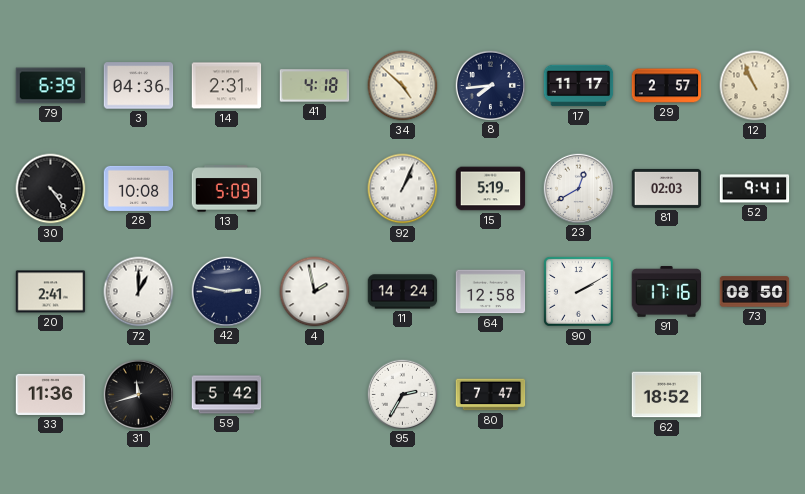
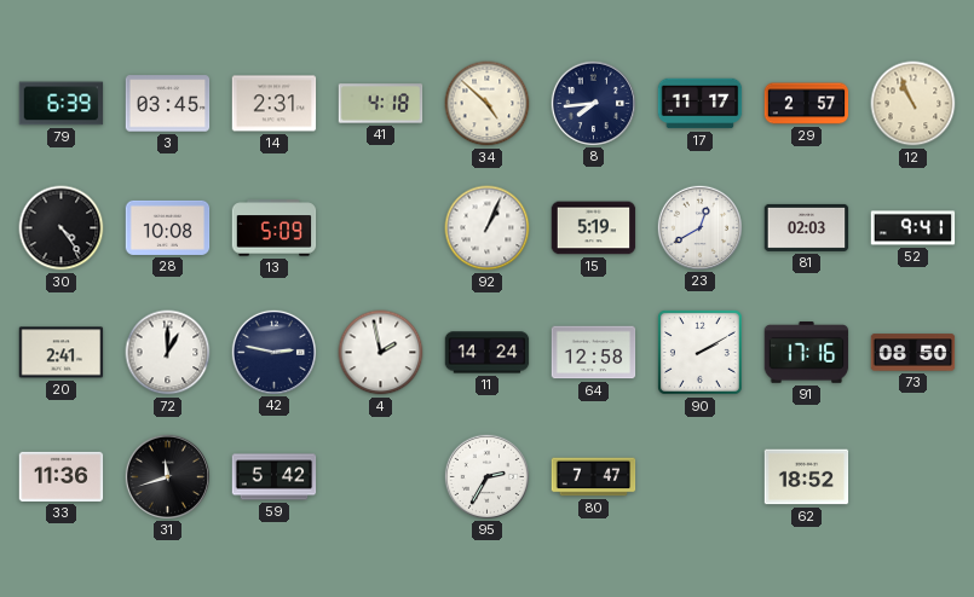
3: 04:36 -> 03:45
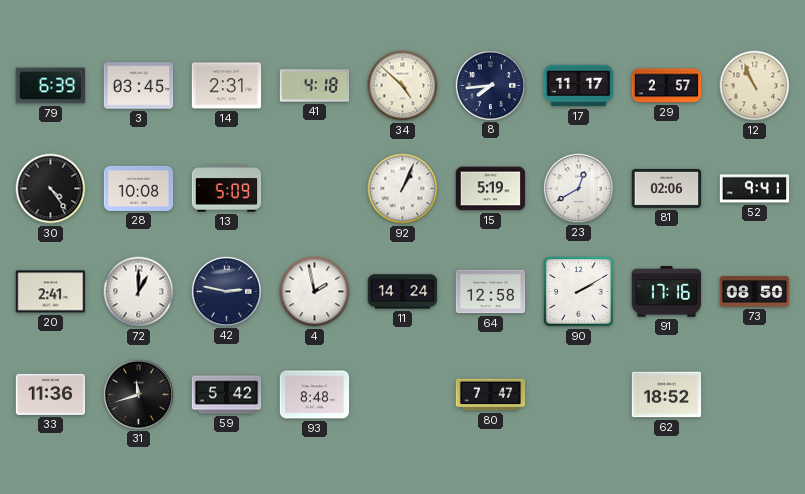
81: 02:03 -> 02:06
93: none -> 8:48
95: 2:35 -> none
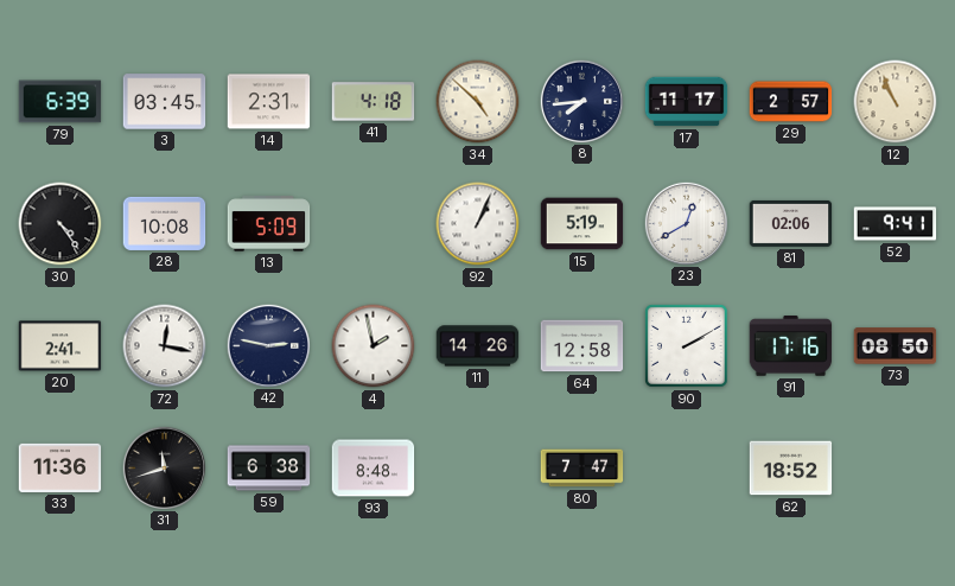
72: 1:00 -> 12:17
11: 14:24 -> 14:26
59: 5:42 -> 6:38
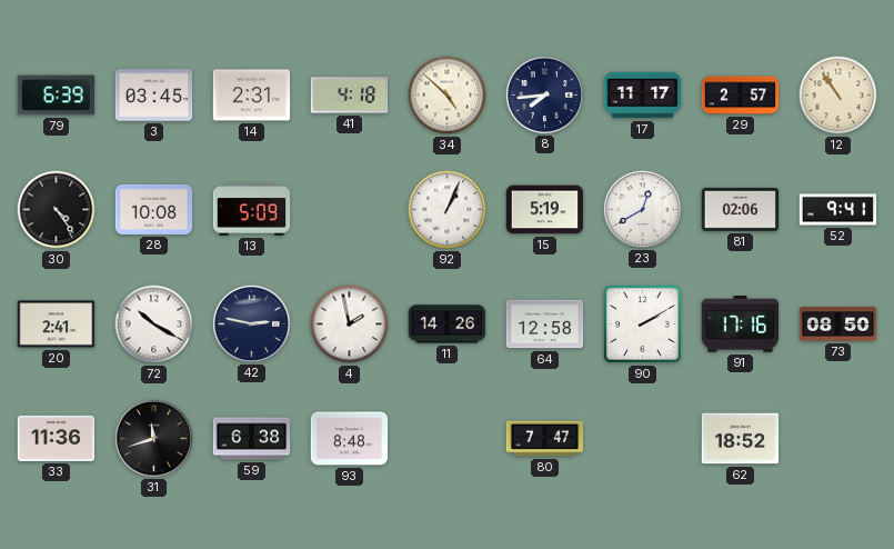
12: 10:56 -> 10:54
72: 12:17 -> 10:20
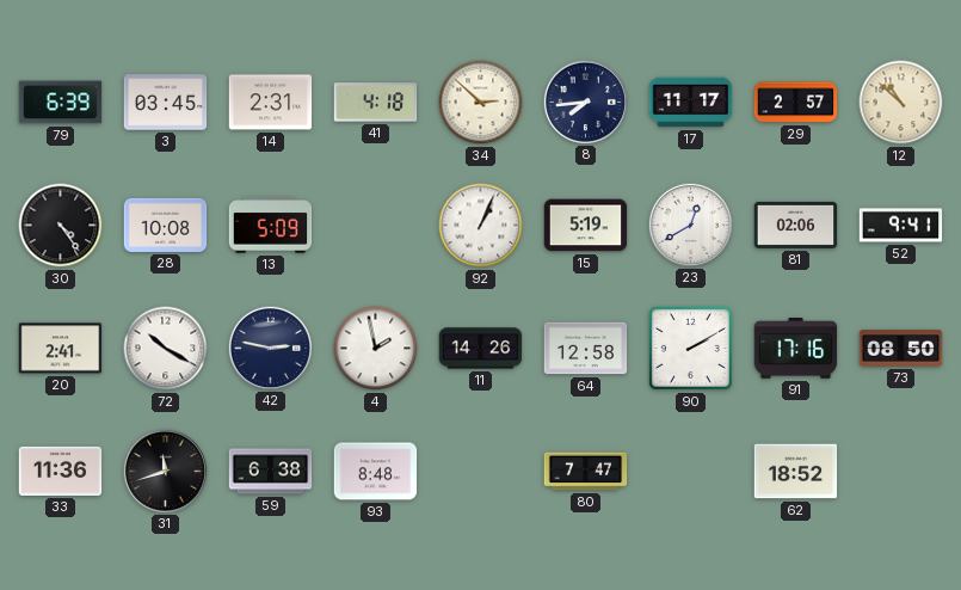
34: 4:52 -> 2:52
12: 10:54 -> 10:52
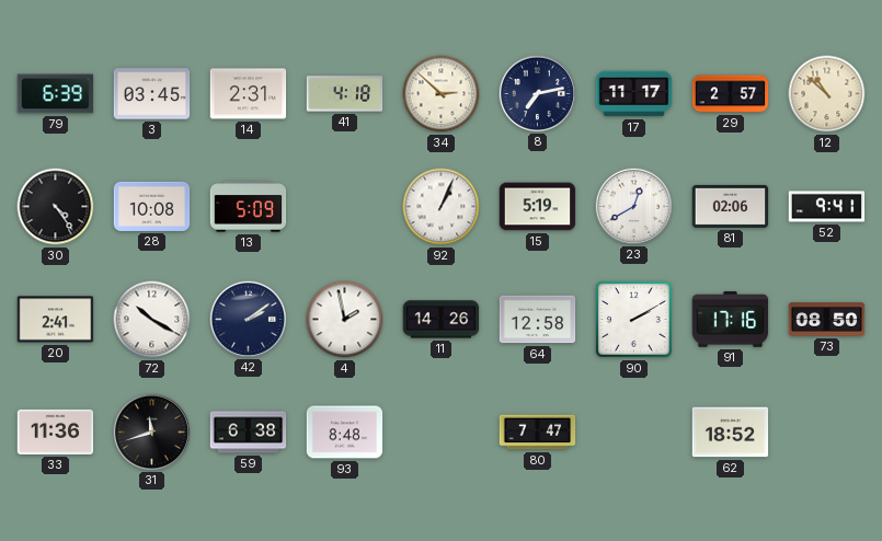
8: 7:44 -> 7:13
42: 2:47 -> 2:09
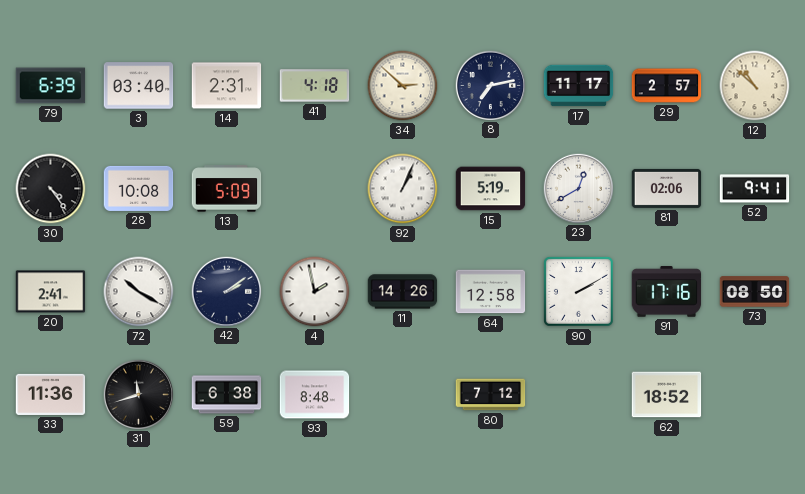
3: 03:45 -> 03:40
80: 7:47 -> 7:12
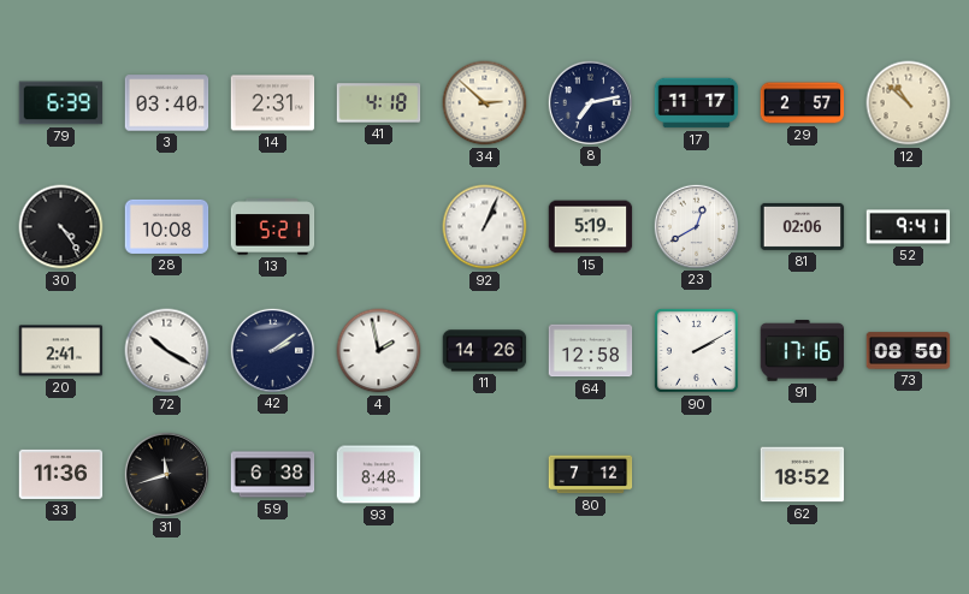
13: 5:09 -> 5:21
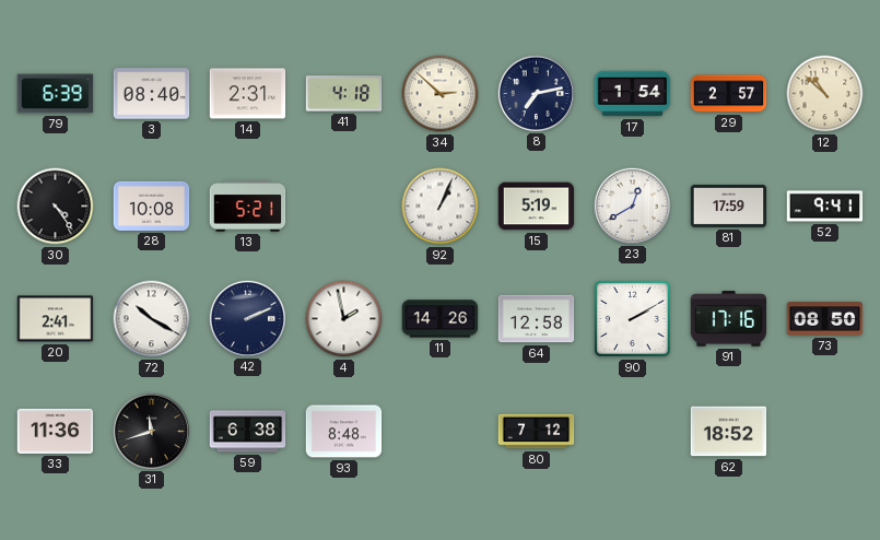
3: 03:40 -> 08:40
17: 11:17 -> 1:54
81: 02:06 -> 17:59
42: 2:09 -> 2:11
